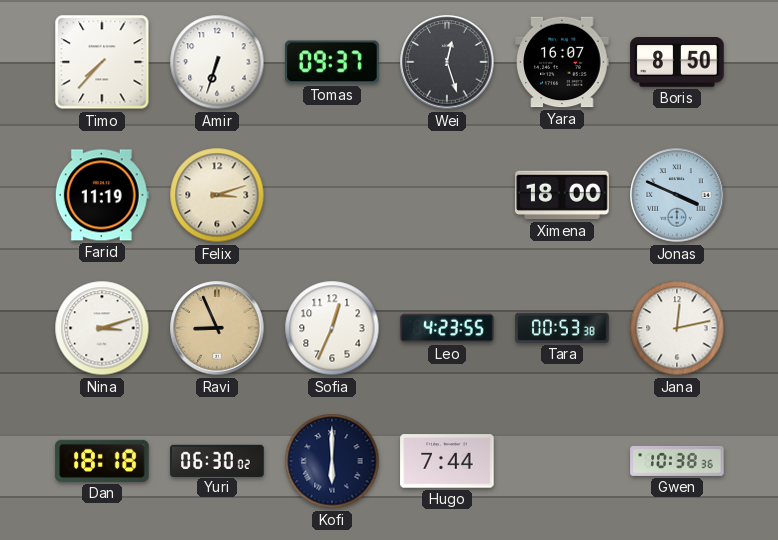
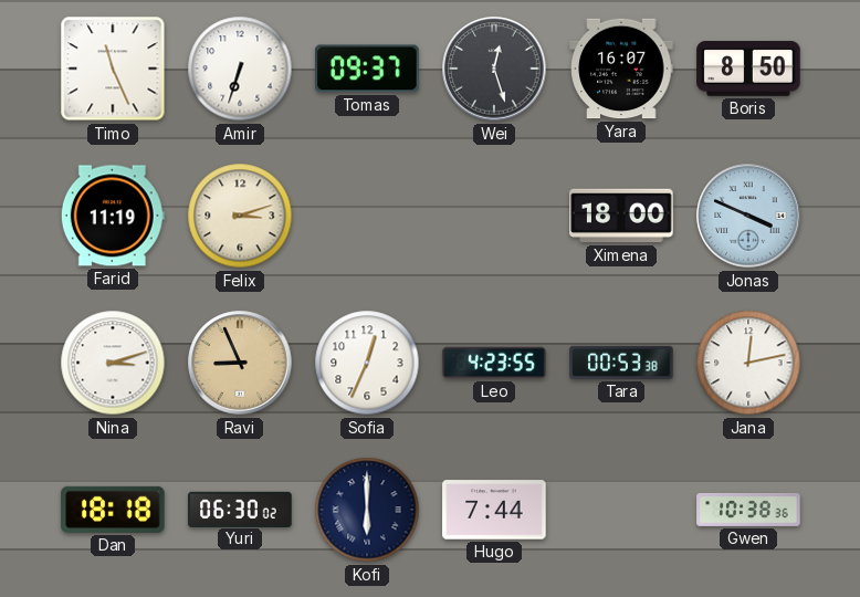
Timo: 7:37 -> 11:26
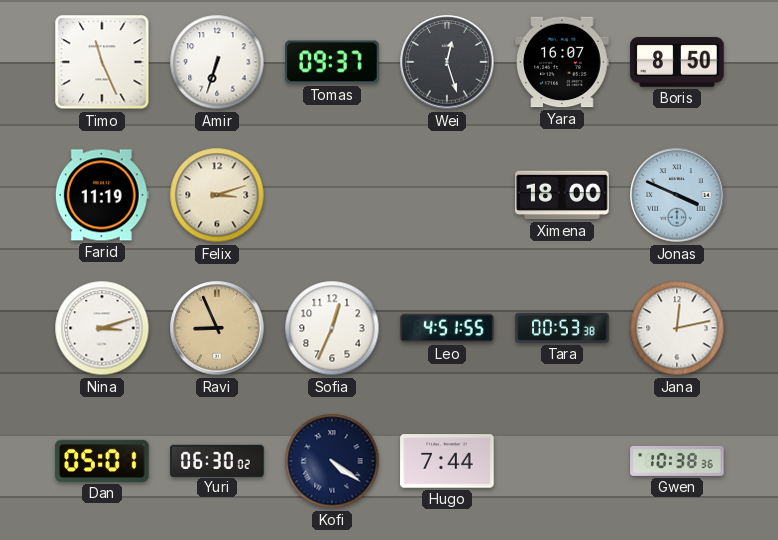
Leo: 4:23 -> 4:51
Dan: 18:18 -> 05:01
Kofi: 6:00 -> 4:21
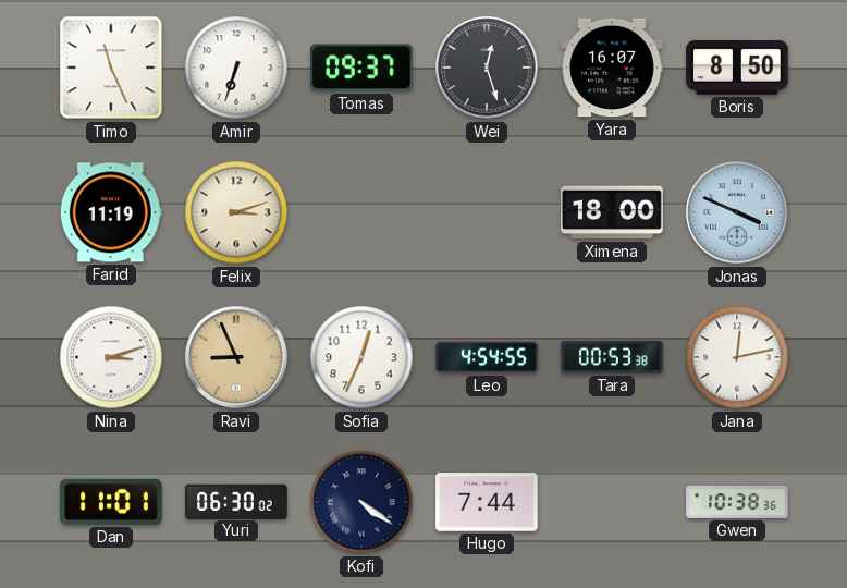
Leo: 4:51 -> 4:54
Dan: 05:01 -> 11:01
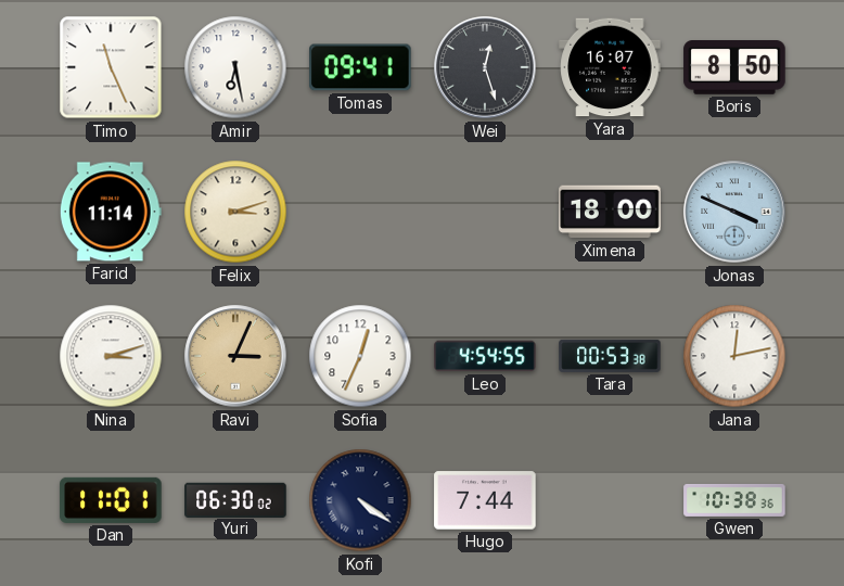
Amir: 6:33 -> 6:28
Tomas: 09:37 -> 09:41
Farid: 11:19 -> 11:14
Ravi: 8:56 -> 3:04
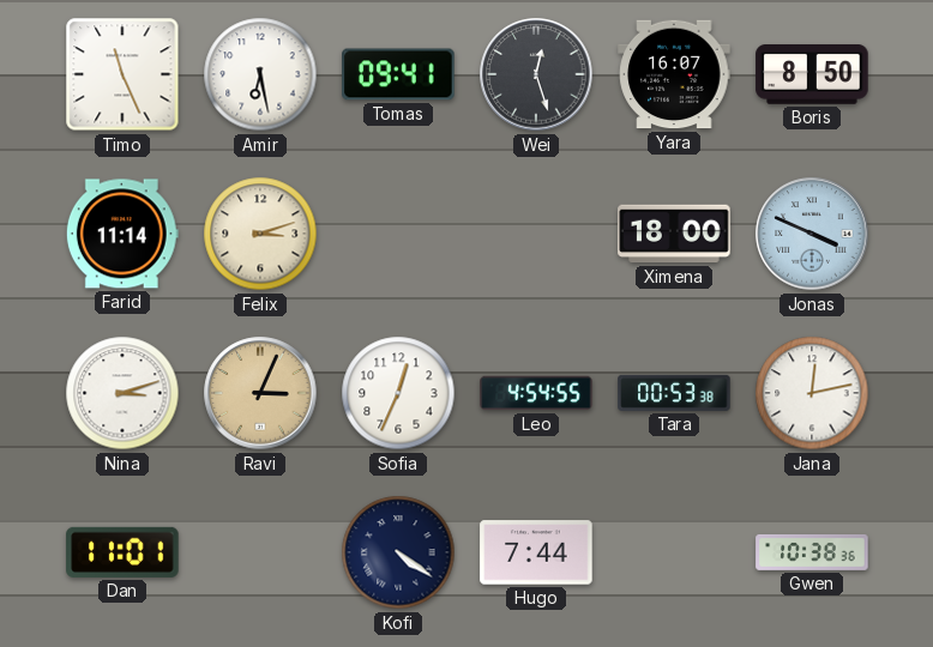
Yuri: 06:30 -> none
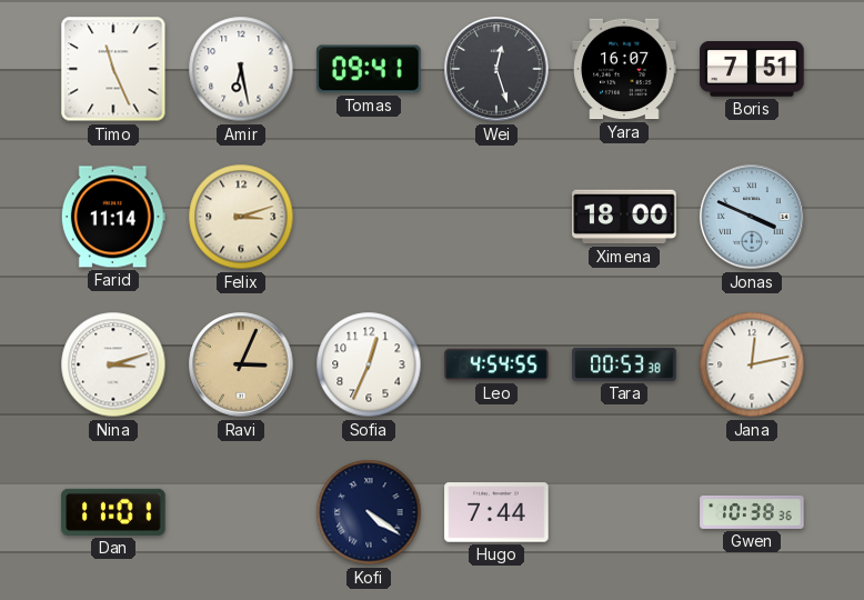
Boris: 8:50 -> 7:51
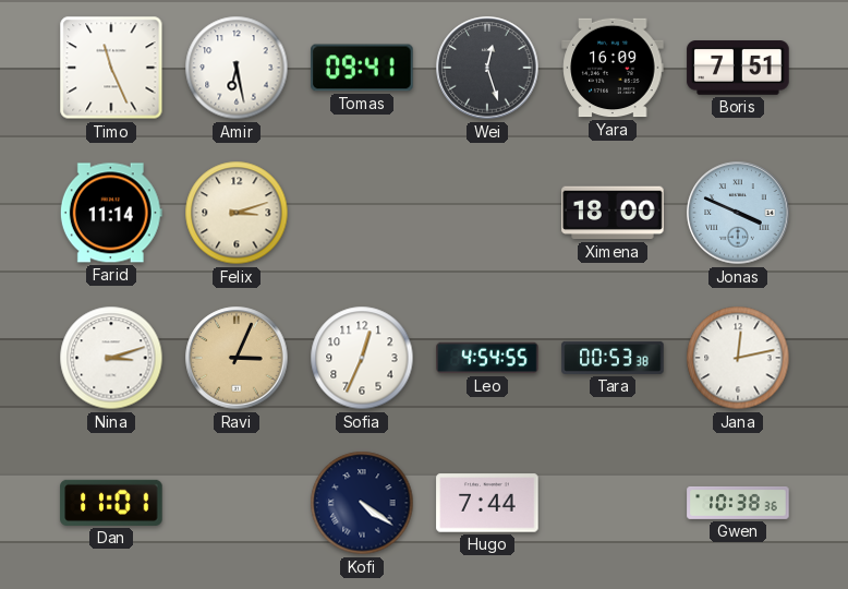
Yara: 16:07 -> 16:09
